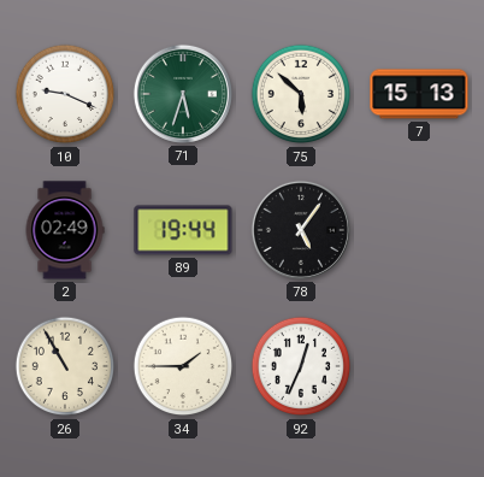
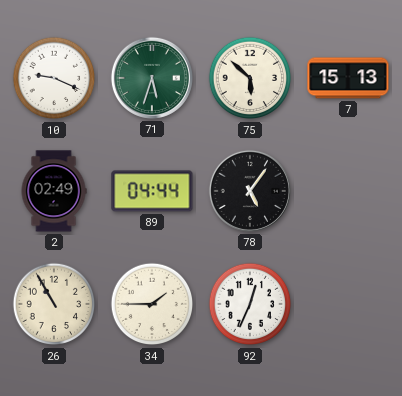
89: 19:44 -> 04:44
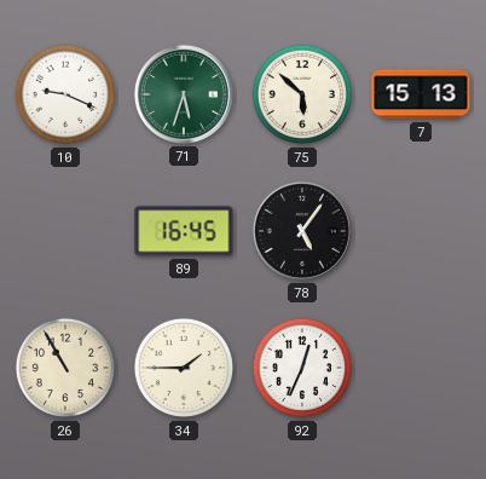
2: 02:49 -> none
89: 04:44 -> 16:45
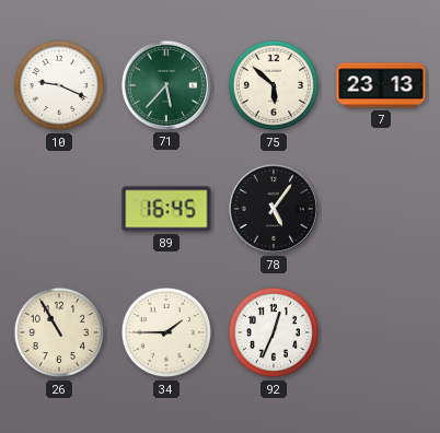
71: 5:33 -> 5:37
7: 15:13 -> 23:13
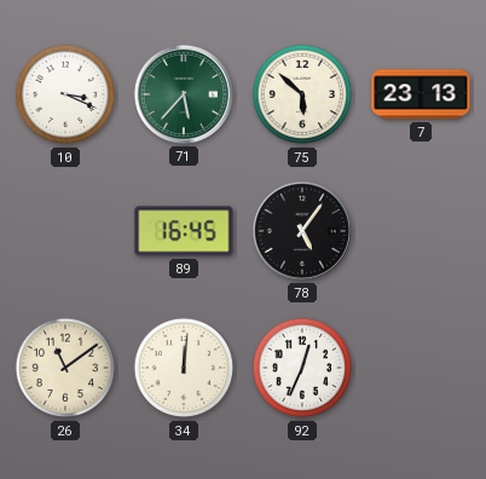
10: 9:19 -> 3:19
26: 10:55 -> 11:09
34: 1:45 -> 12:01
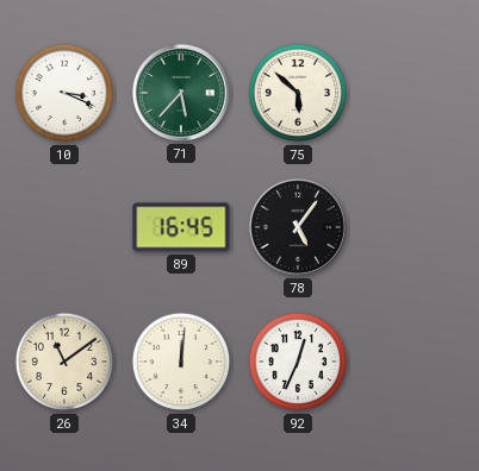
7: 23:13 -> none
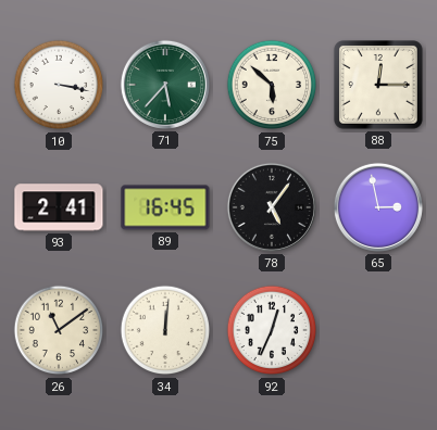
10: 3:19 -> 3:17
88: none -> 12:15
93: none -> 2:41
65: none -> 2:58
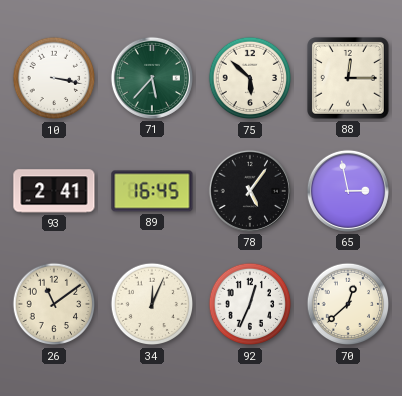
34: 12:01 -> 12:04
70: none -> 12:38
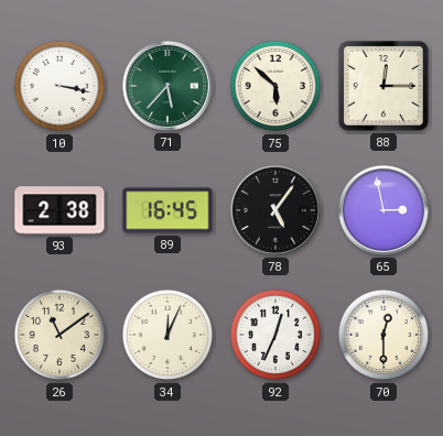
93: 2:41 -> 2:38
70: 12:38 -> 12:30
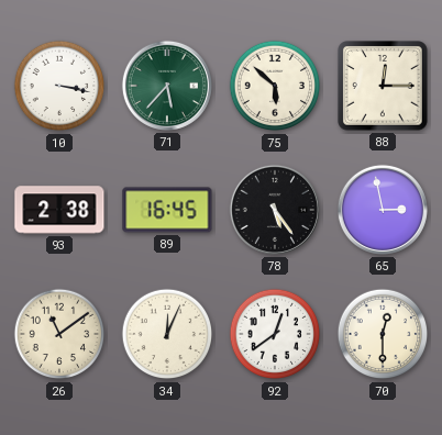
78: 5:06 -> 5:24
92: 12:34 -> 12:39
